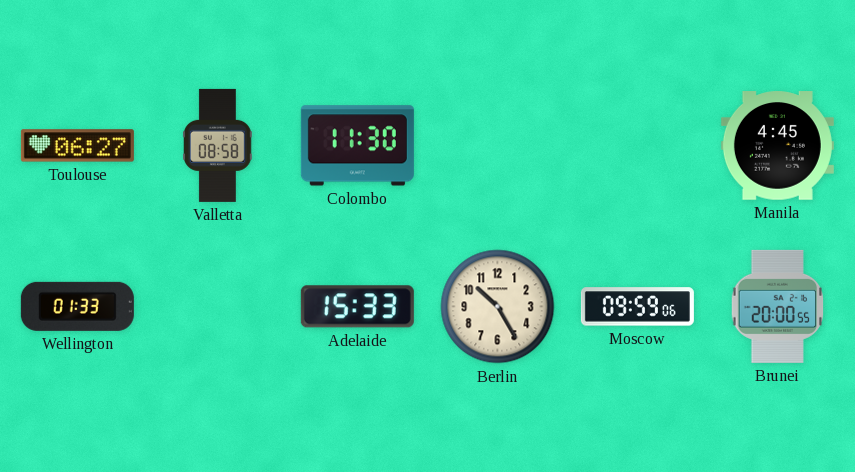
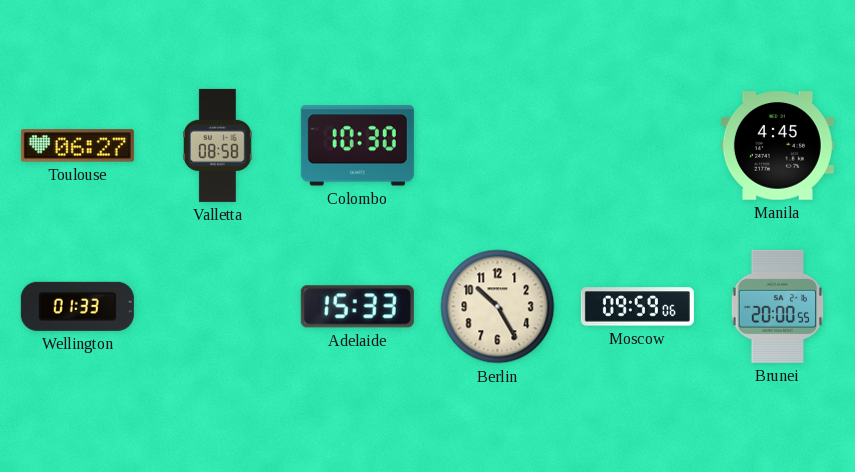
Colombo: 11:30 -> 10:30
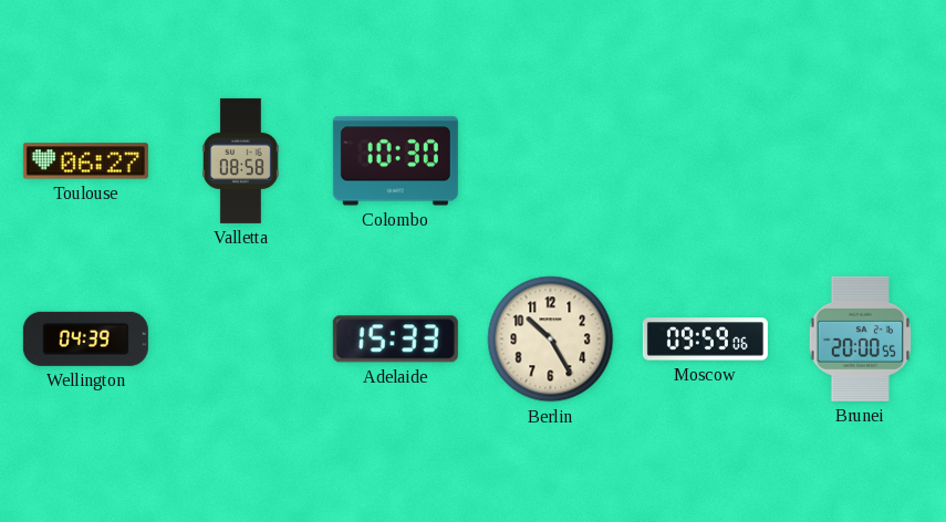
Manila: 4:45 -> none
Wellington: 01:33 -> 04:39
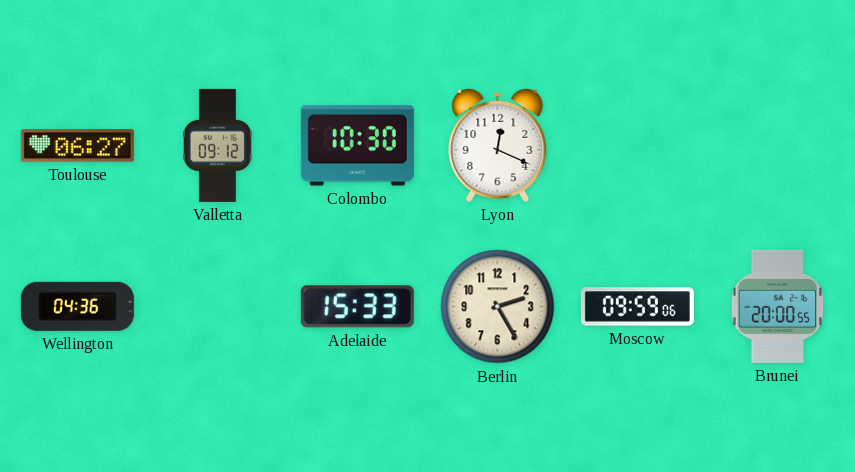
Valletta: 08:58 -> 09:12
Lyon: none -> 12:19
Wellington: 04:39 -> 04:36
Berlin: 10:25 -> 2:25
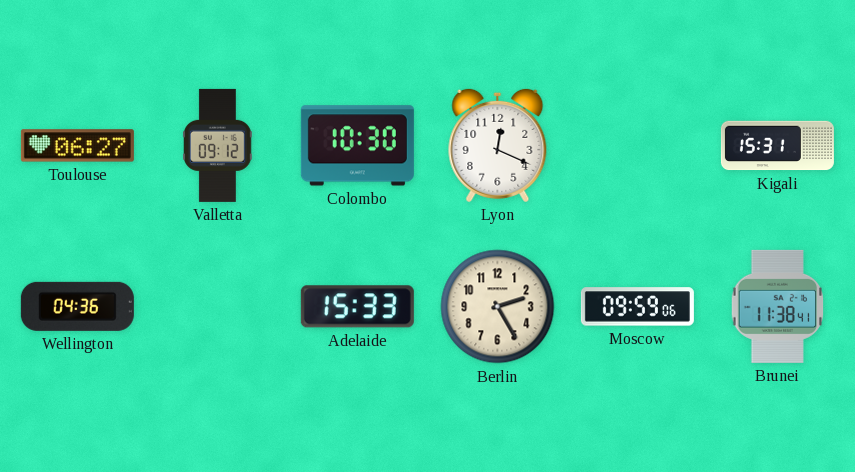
Kigali: none -> 15:31
Brunei: 20:00 -> 11:38
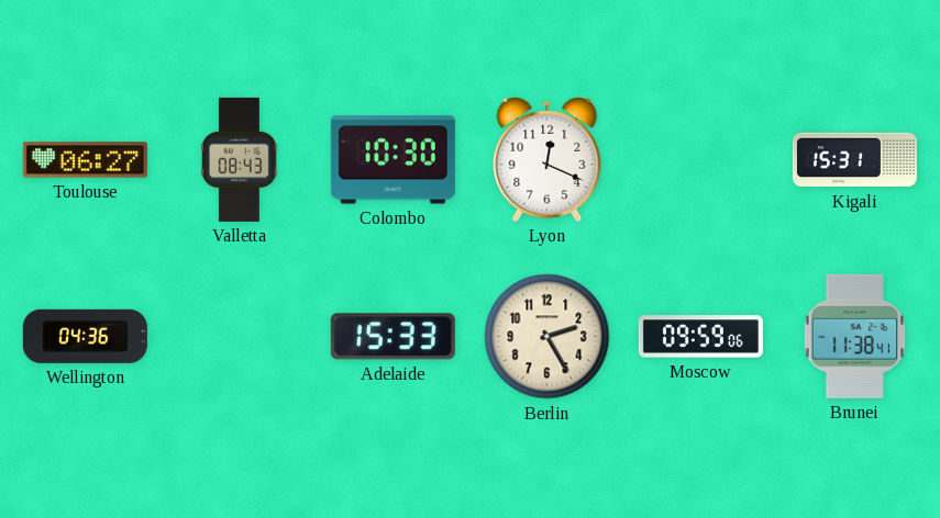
Valletta: 09:12 -> 08:43
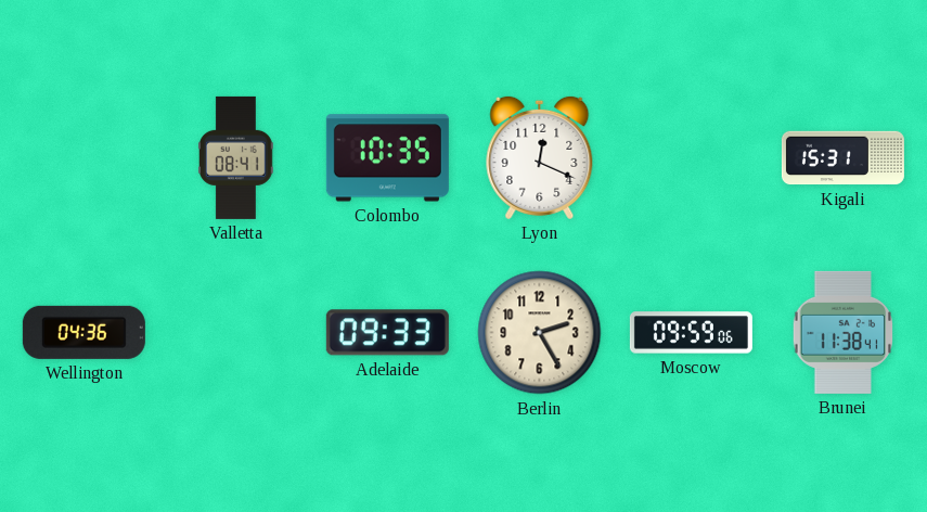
Toulouse: 06:27 -> none
Valletta: 08:43 -> 08:41
Colombo: 10:30 -> 10:35
Adelaide: 15:33 -> 09:33
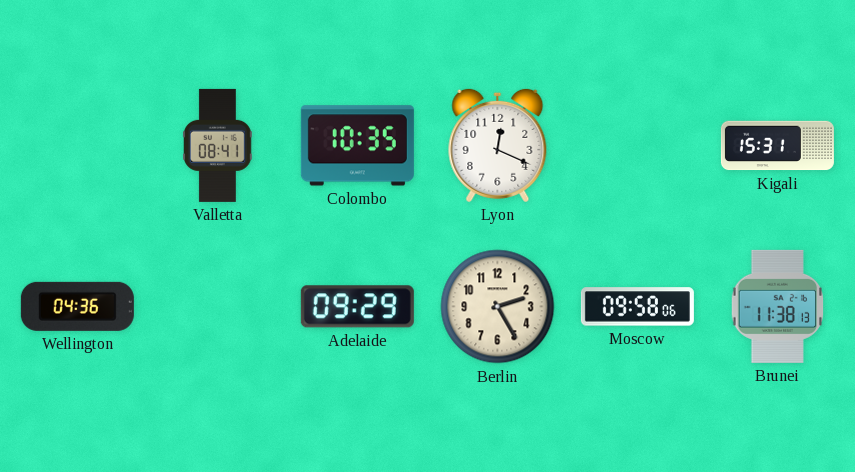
Adelaide: 09:33 -> 09:29
Moscow: 09:59 -> 09:58
Brunei: 11:38:41 -> 11:38:13
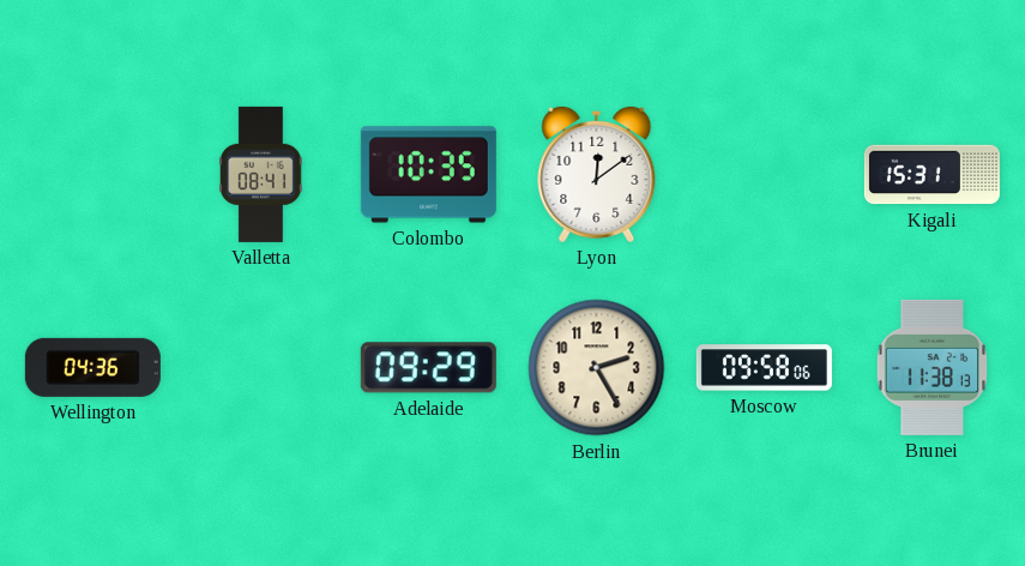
Lyon: 12:19 -> 12:09
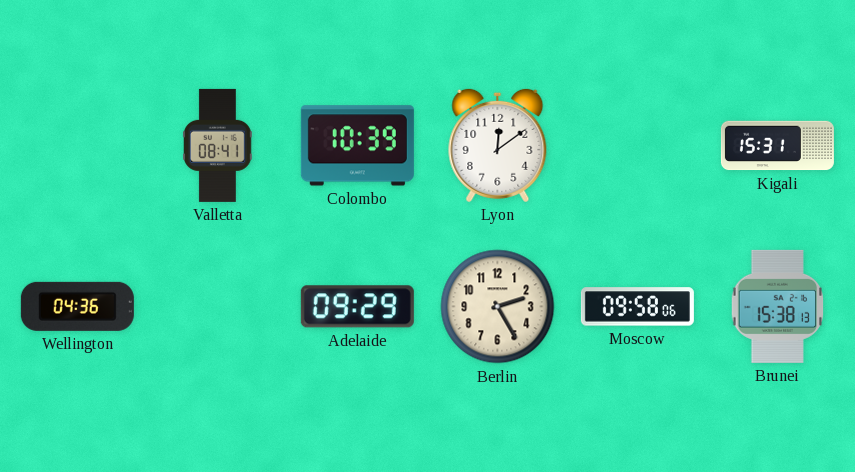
Colombo: 10:35 -> 10:39
Brunei: 11:38 -> 15:38
